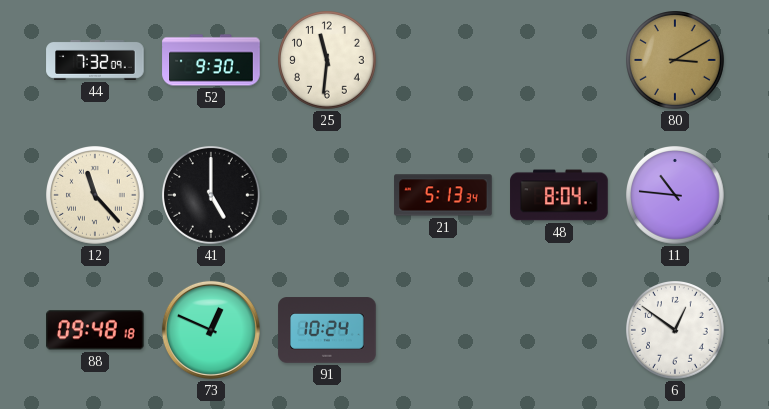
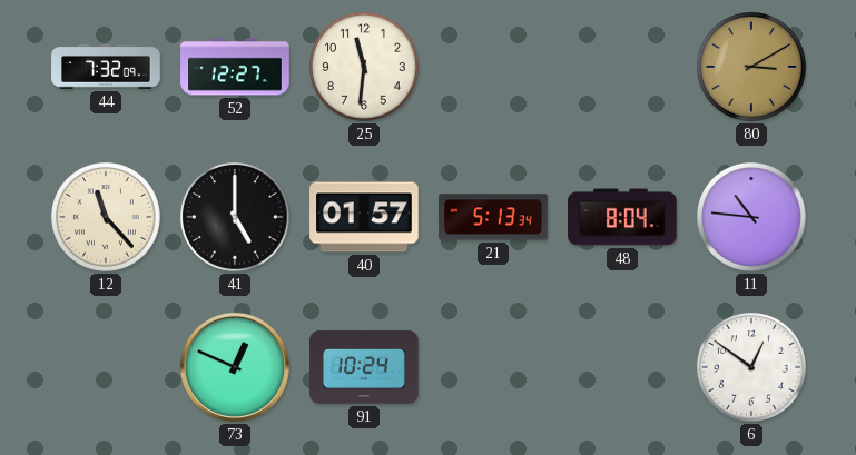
52: 9:30 -> 12:27
40: none -> 01:57
88: 09:48 -> none
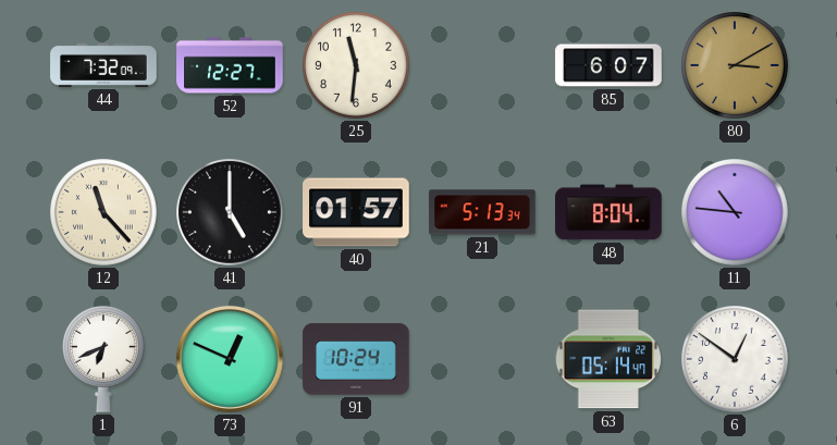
85: none -> 6:07
1: none -> 6:41
63: none -> 05:14
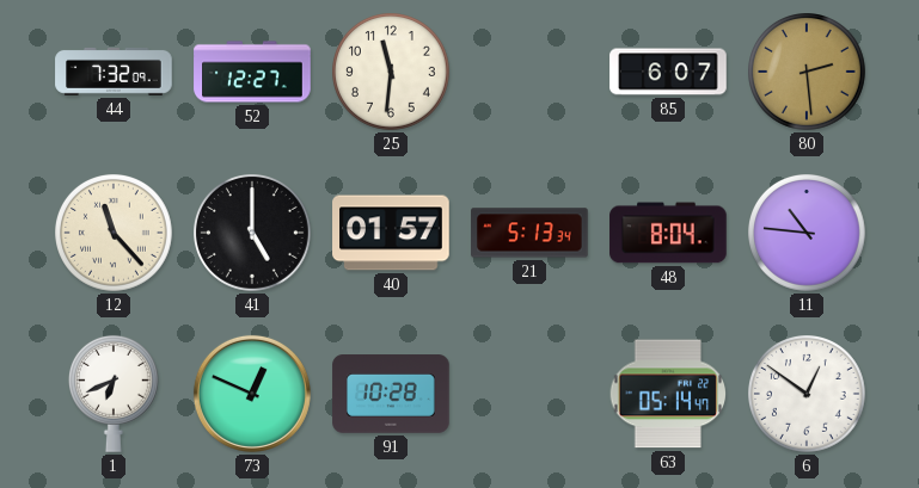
80: 3:10 -> 2:29
91: 10:24 -> 10:28
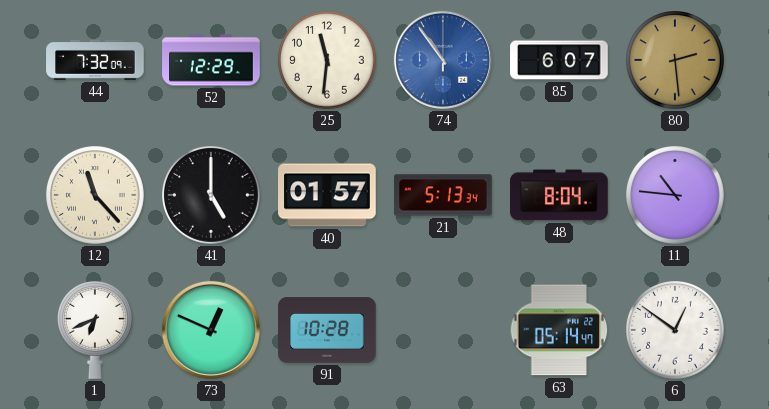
52: 12:27 -> 12:29
74: none -> 10:54
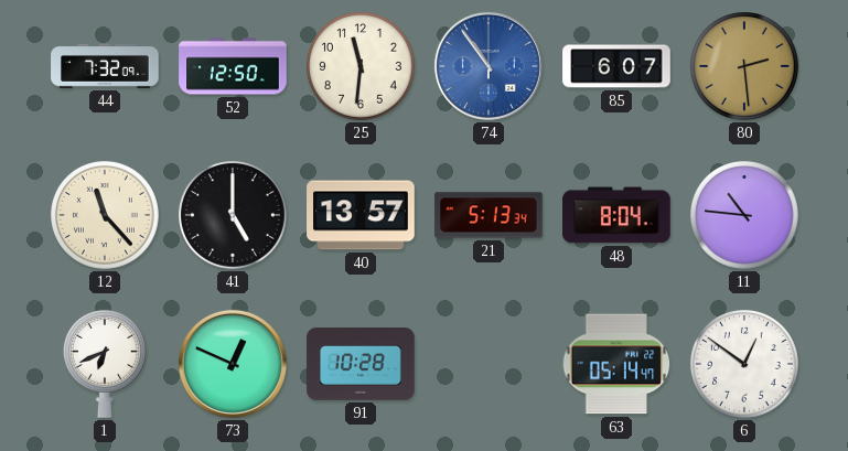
52: 12:29 -> 12:50
40: 01:57 -> 13:57
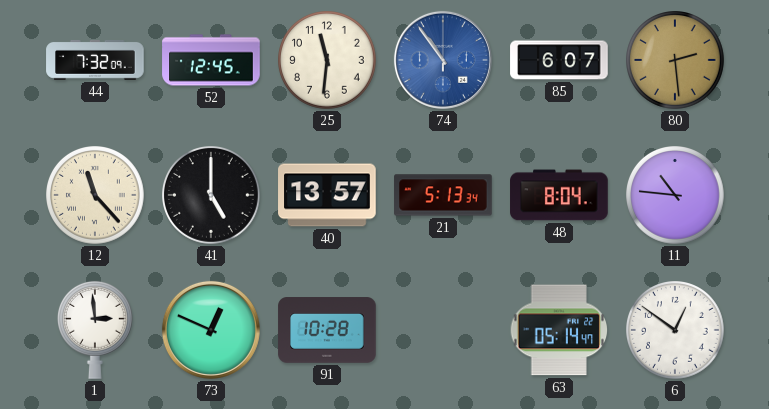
52: 12:50 -> 12:45
1: 6:41 -> 2:59
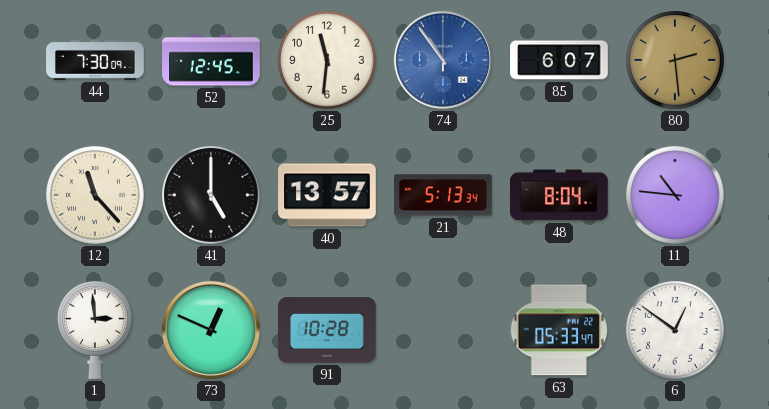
44: 7:32 -> 7:30
63: 05:14 -> 05:33
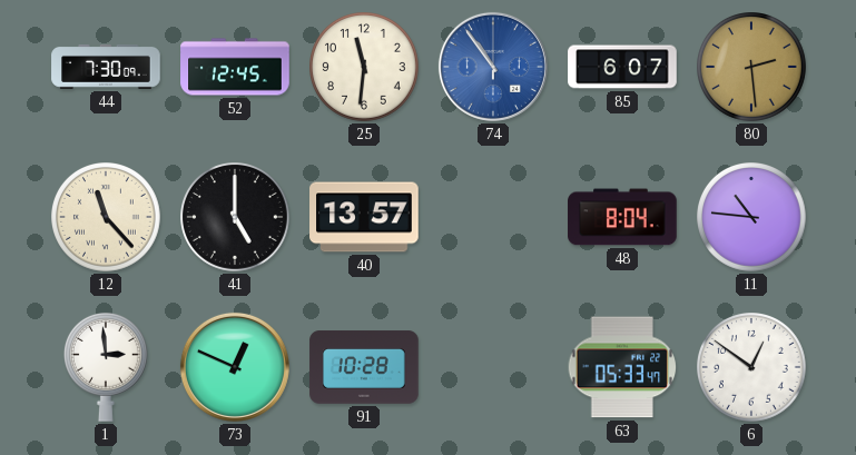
21: 5:13 -> none
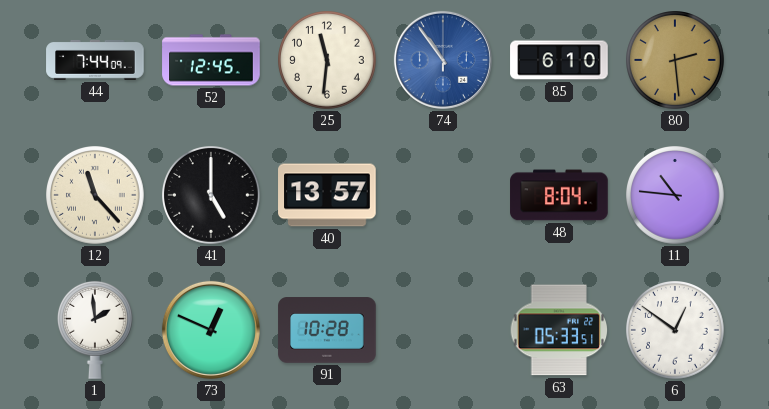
44: 7:30 -> 7:44
85: 6:07 -> 6:10
1: 2:59 -> 1:59
63: 05:33:47 -> 05:33:51
